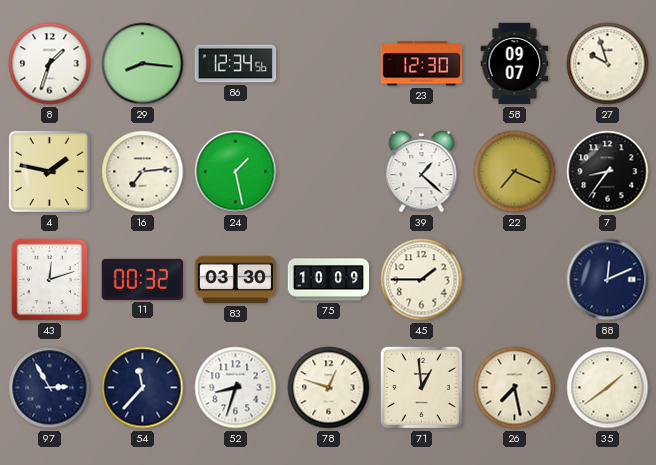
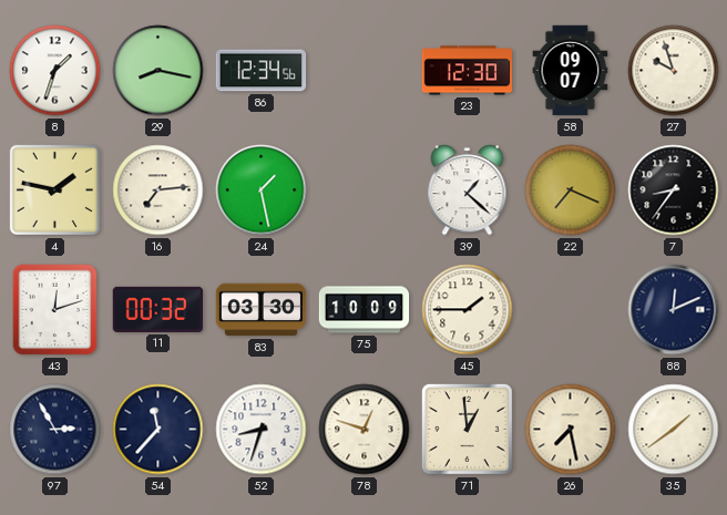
29: 8:16 -> 8:17
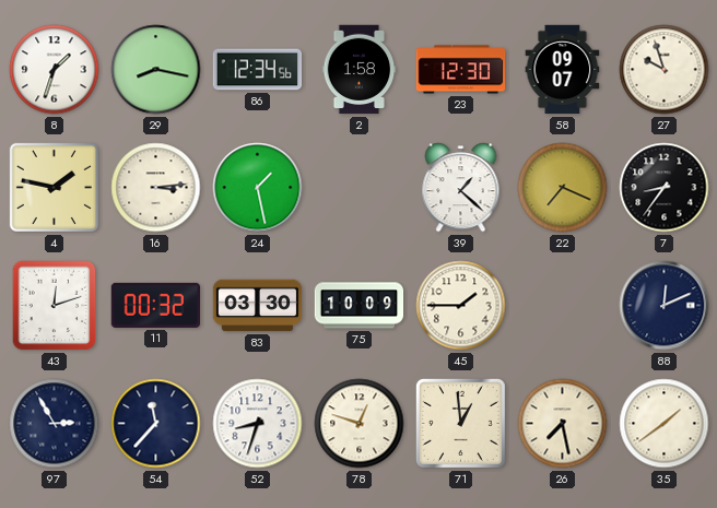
2: none -> 1:58
16: 7:14 -> 3:14
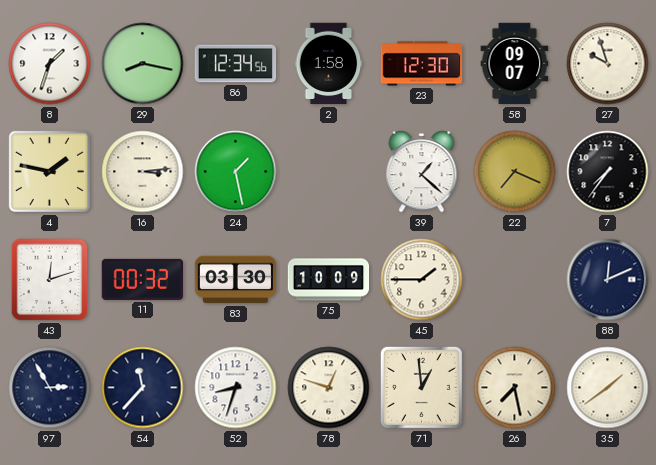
7: 8:36 -> 7:36
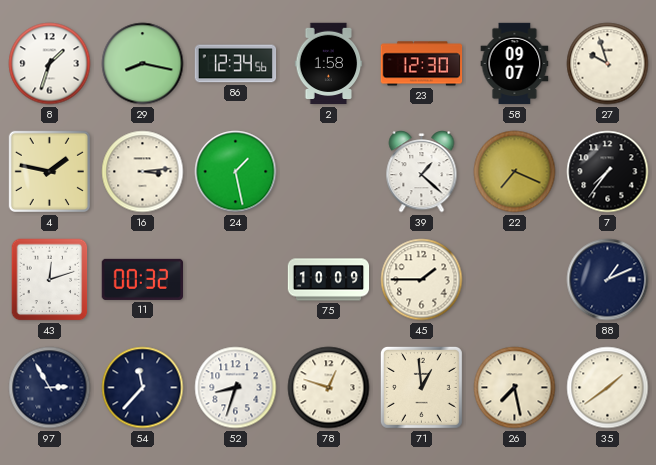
83: 03:30 -> none
88: 12:11 -> 1:11
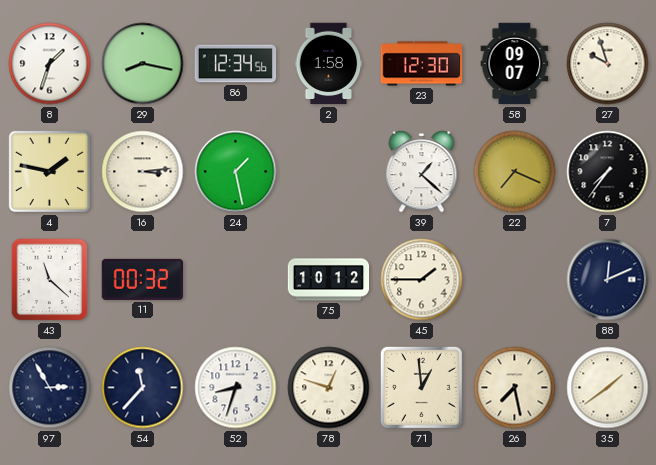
43: 12:12 -> 11:22
75: 10:09 -> 10:12
88: 1:11 -> 12:11
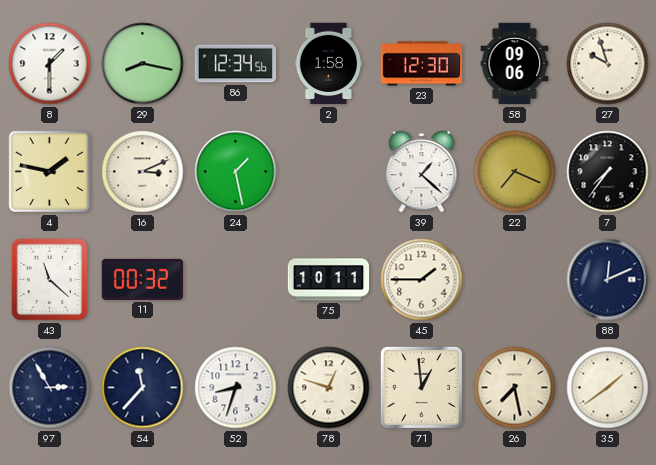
8: 1:33 -> 1:30
58: 09:07 -> 09:06
16: 3:14 -> 3:11
75: 10:12 -> 10:11
